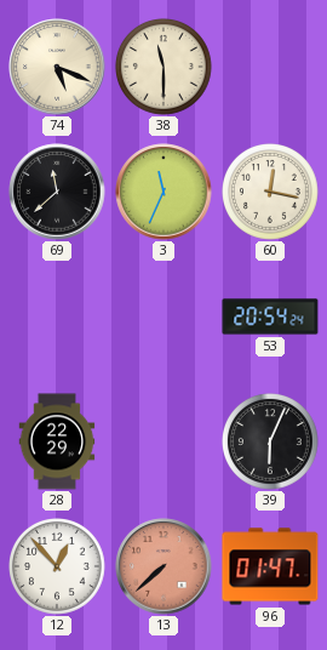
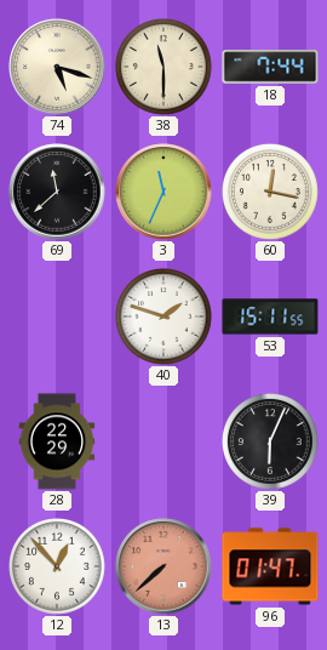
74: 5:19 -> 5:18
18: none -> 7:44
40: none -> 1:48
53: 20:54 -> 15:11
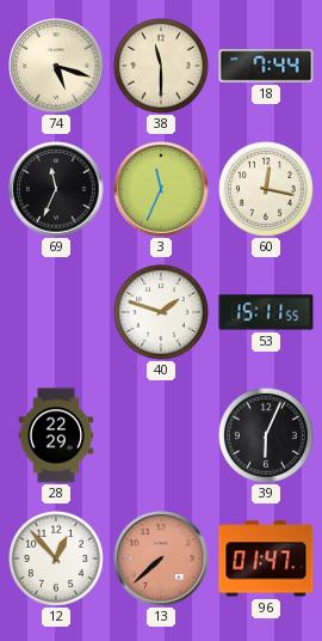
69: 11:38 -> 11:34
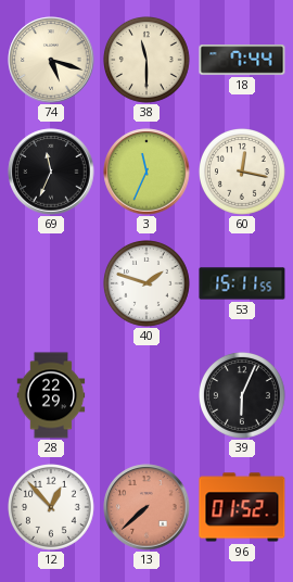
96: 01:47 -> 01:52
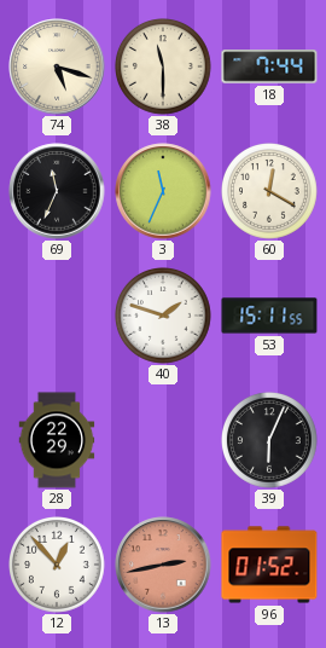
60: 12:17 -> 12:20
13: 7:38 -> 2:43
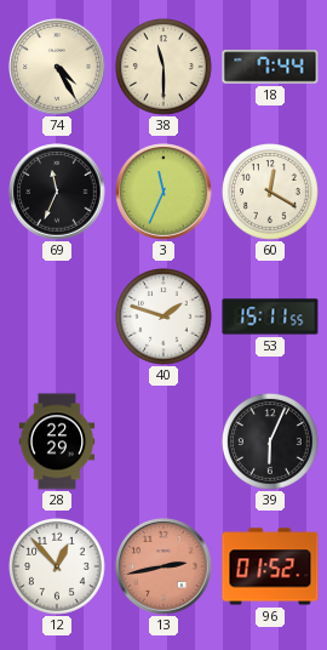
74: 5:18 -> 4:25
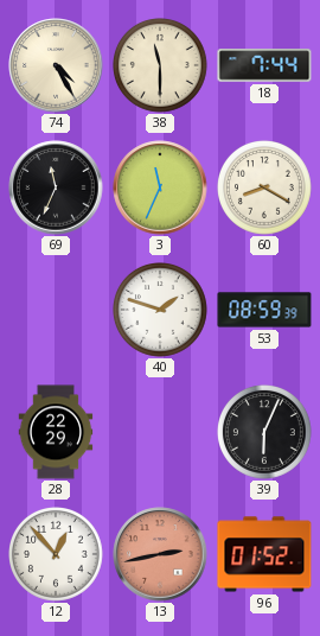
60: 12:20 -> 8:20
53: 15:11 -> 08:59
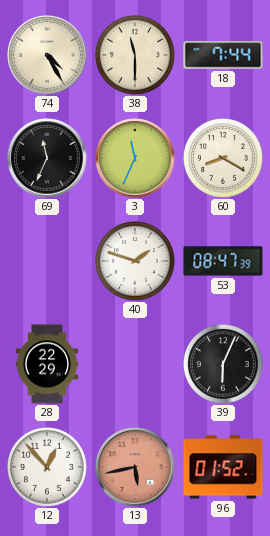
53: 08:59 -> 08:47
13: 2:43 -> 5:43
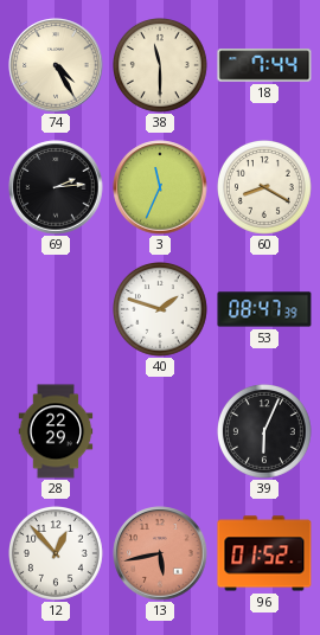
69: 11:34 -> 2:14
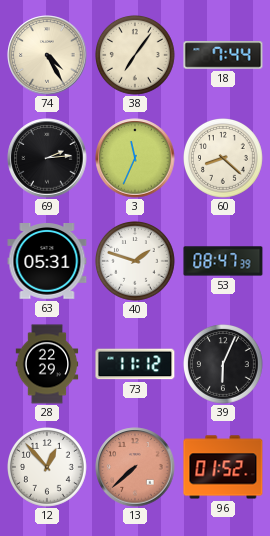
38: 11:30 -> 7:06
60: 8:20 -> 8:22
63: none -> 05:31
73: none -> 11:12
13: 5:43 -> 7:38
